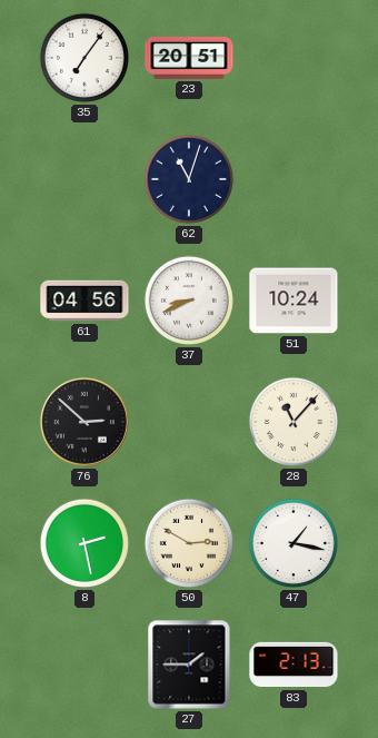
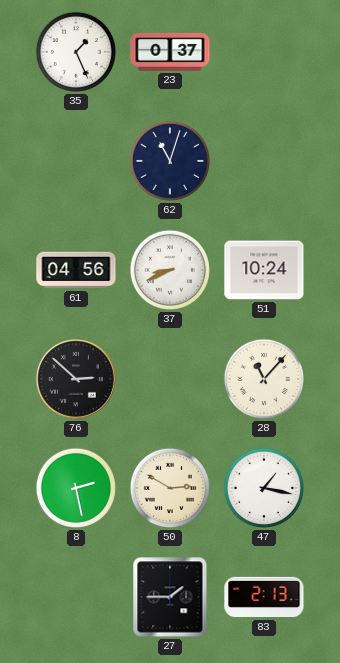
35: 7:06 -> 1:26
23: 20:51 -> 0:37
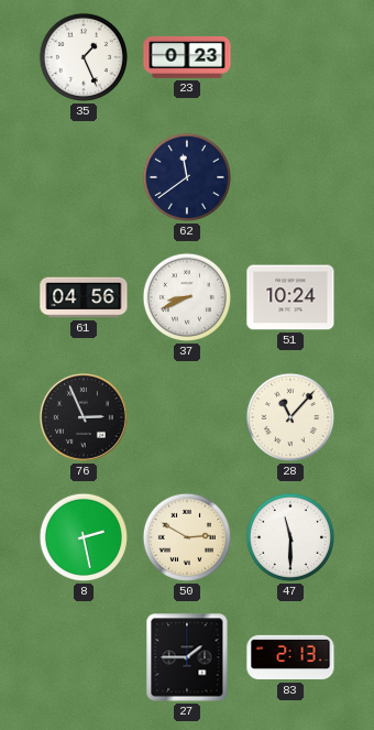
23: 0:37 -> 0:23
62: 11:03 -> 11:39
76: 2:52 -> 2:56
47: 1:17 -> 11:30
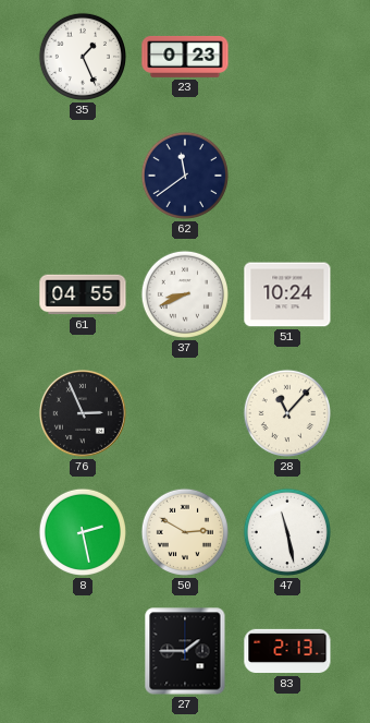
61: 04:56 -> 04:55
47: 11:30 -> 11:28
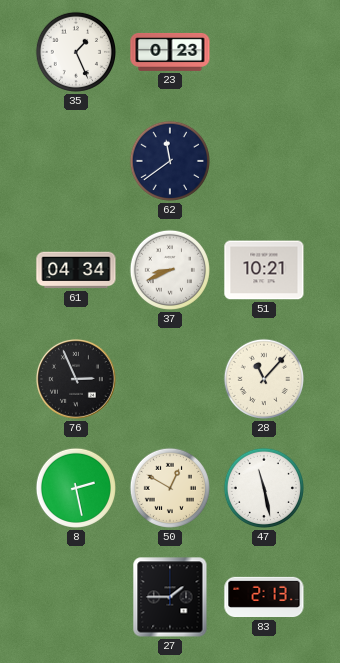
61: 04:55 -> 04:34
51: 10:24 -> 10:21
50: 2:50 -> 12:50
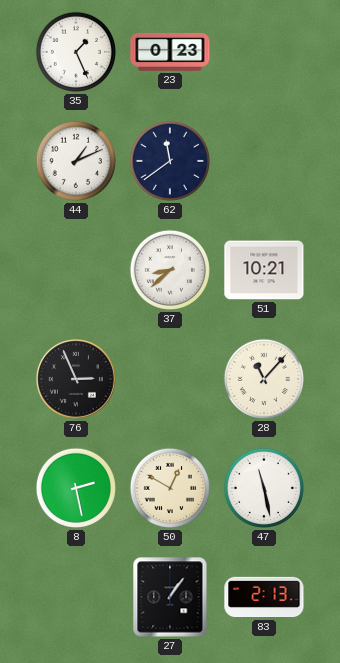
44: none -> 1:11
61: 04:34 -> none
37: 8:41 -> 8:38
27: 1:45 -> 1:06
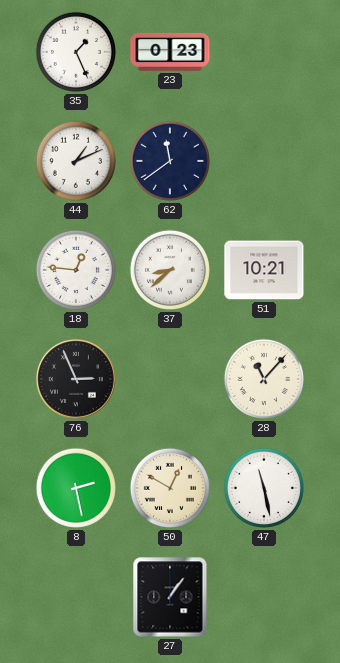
18: none -> 12:46
83: 2:13 -> none
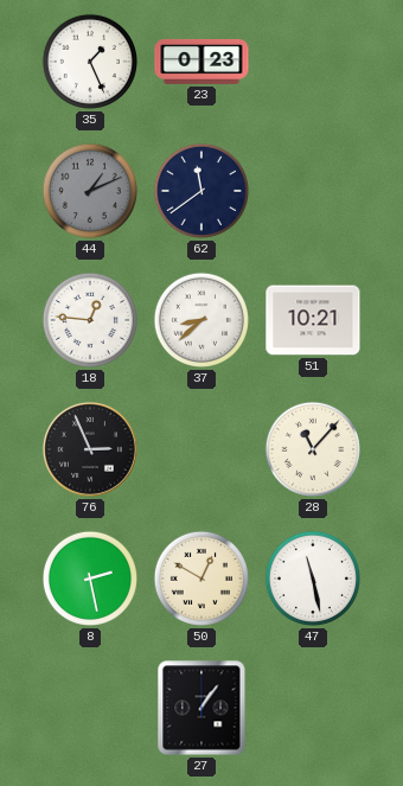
44 dial: white -> grey
